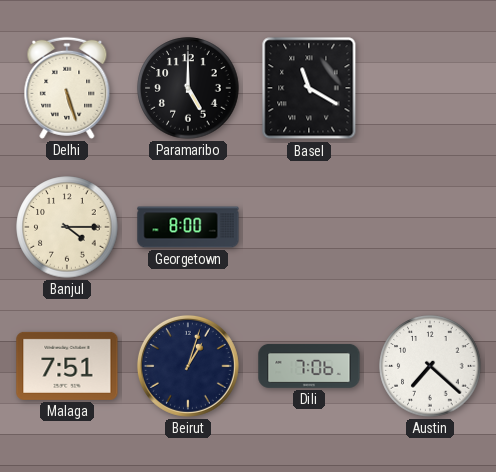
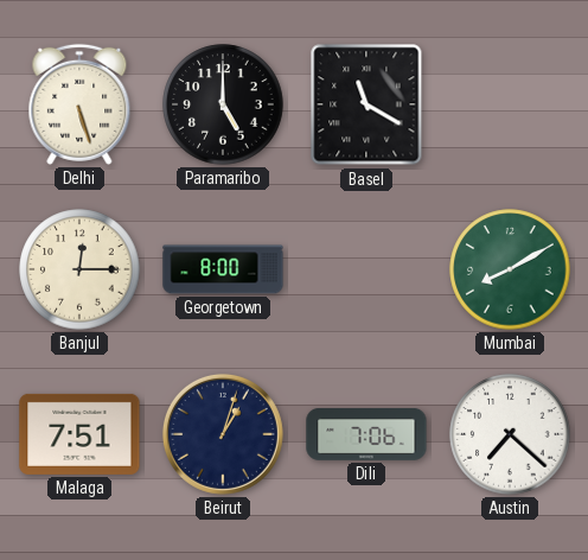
Banjul: 4:15 -> 12:15
Mumbai: none -> 8:10
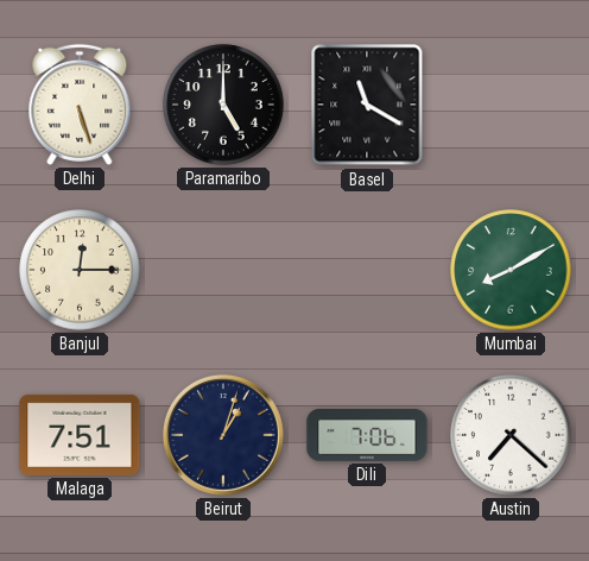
Georgetown: 8:00 -> none
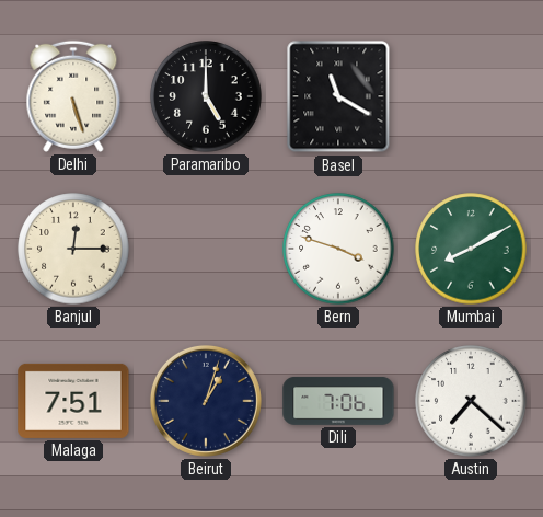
Bern: none -> 3:48
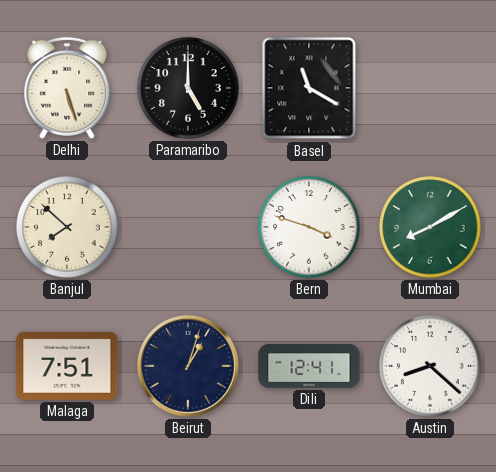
Banjul: 12:15 -> 7:52
Dili: 7:06 -> 12:41
Austin: 7:22 -> 8:22
